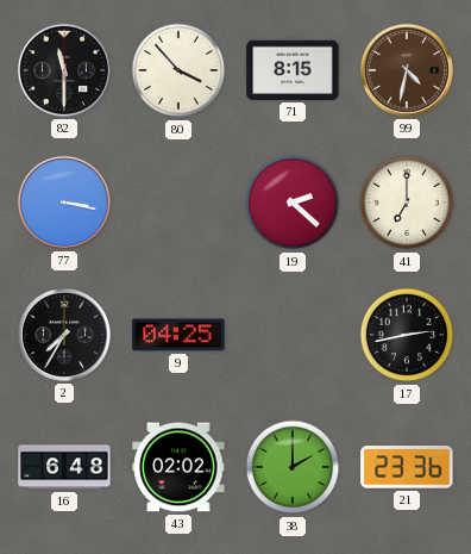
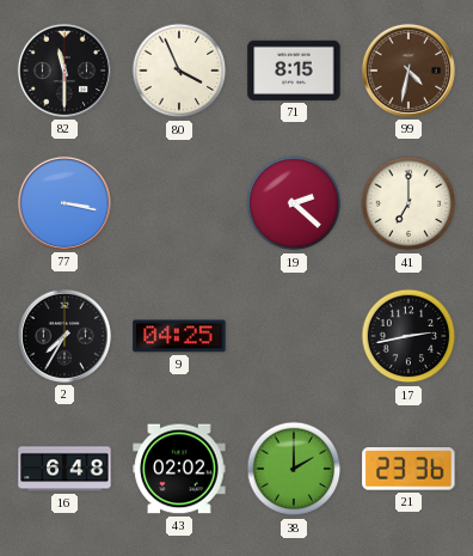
80: 3:53 -> 3:56
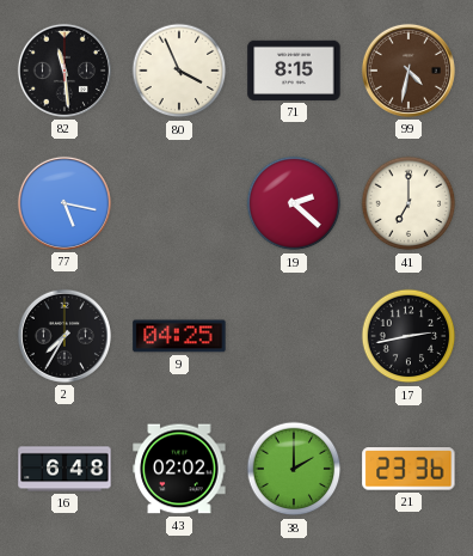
82: 11:30 -> 11:29
77: 3:17 -> 5:17
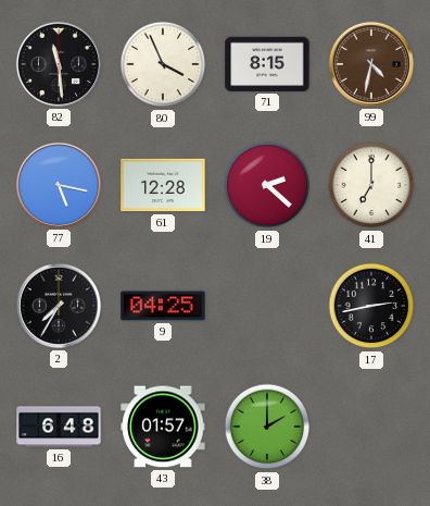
61: none -> 12:28
43: 02:02 -> 01:57
21: 23:36 -> none
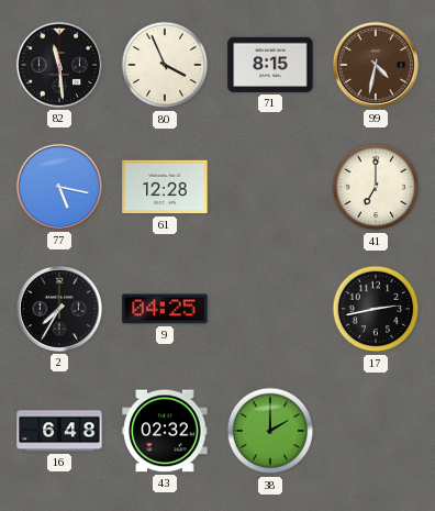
19: 2:22 -> none
43: 01:57 -> 02:32
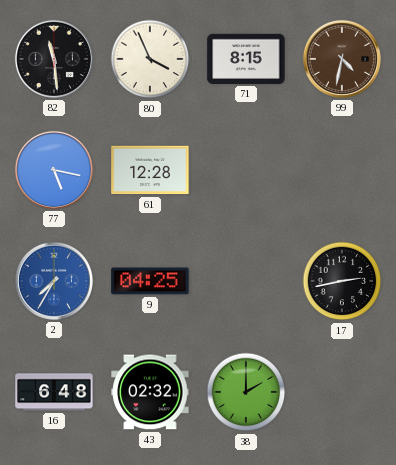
41: 7:00 -> none
2 dial: black -> blue
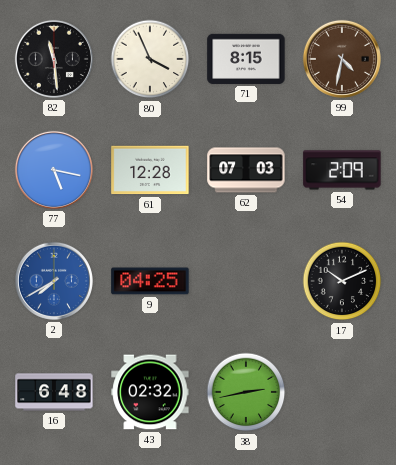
62: none -> 07:03
54: none -> 2:09
2: 7:35 -> 7:40
17: 2:43 -> 10:11
38: 2:00 -> 2:43
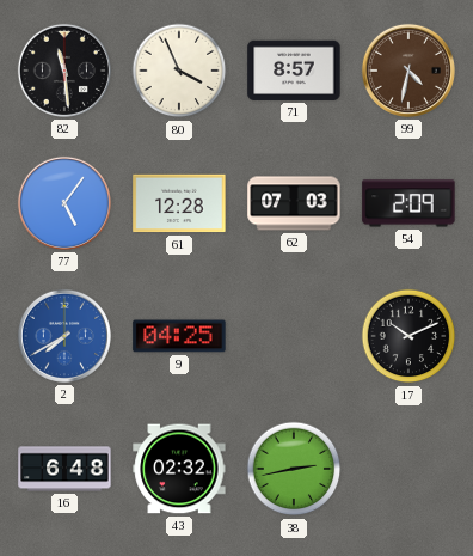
71: 8:15 -> 8:57
77: 5:17 -> 5:06
